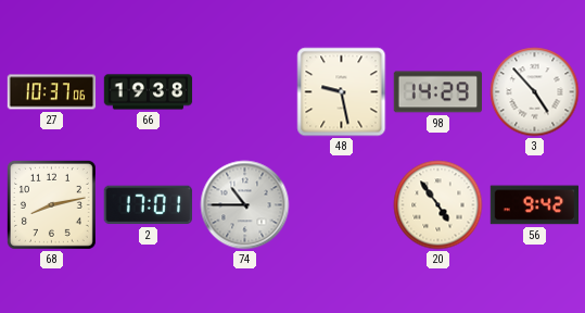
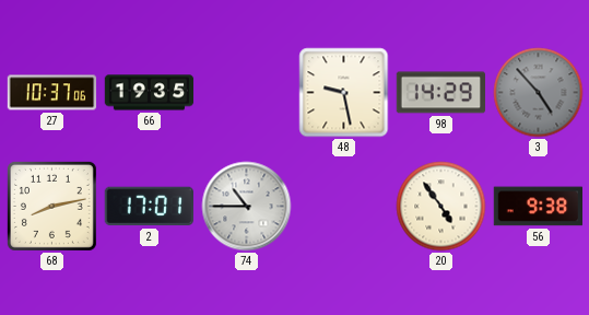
66: 19:38 -> 19:35
3 dial: white -> grey
56: 9:42 -> 9:38
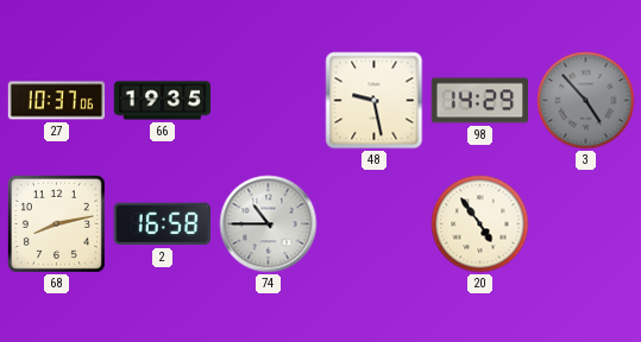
2: 17:01 -> 16:58
56: 9:38 -> none
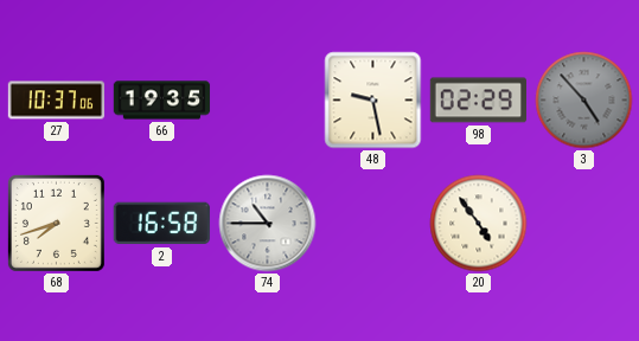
98: 14:29 -> 02:29
68: 8:13 -> 7:42
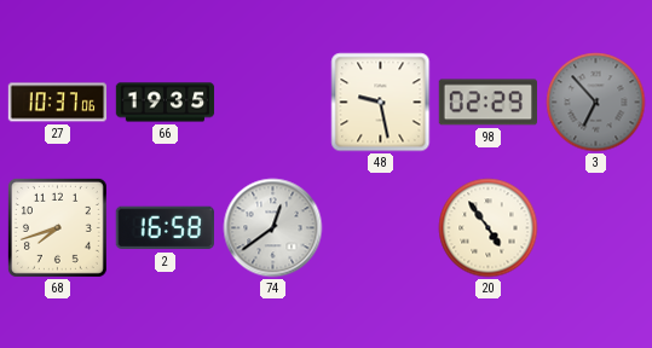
3: 4:53 -> 6:53
74: 10:45 -> 12:39
